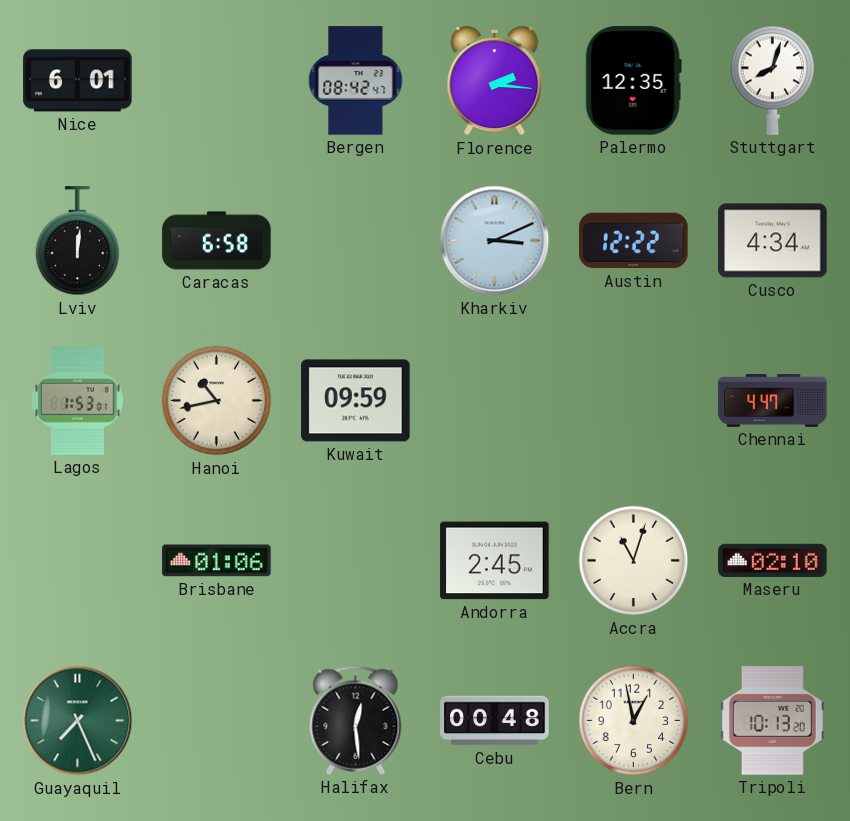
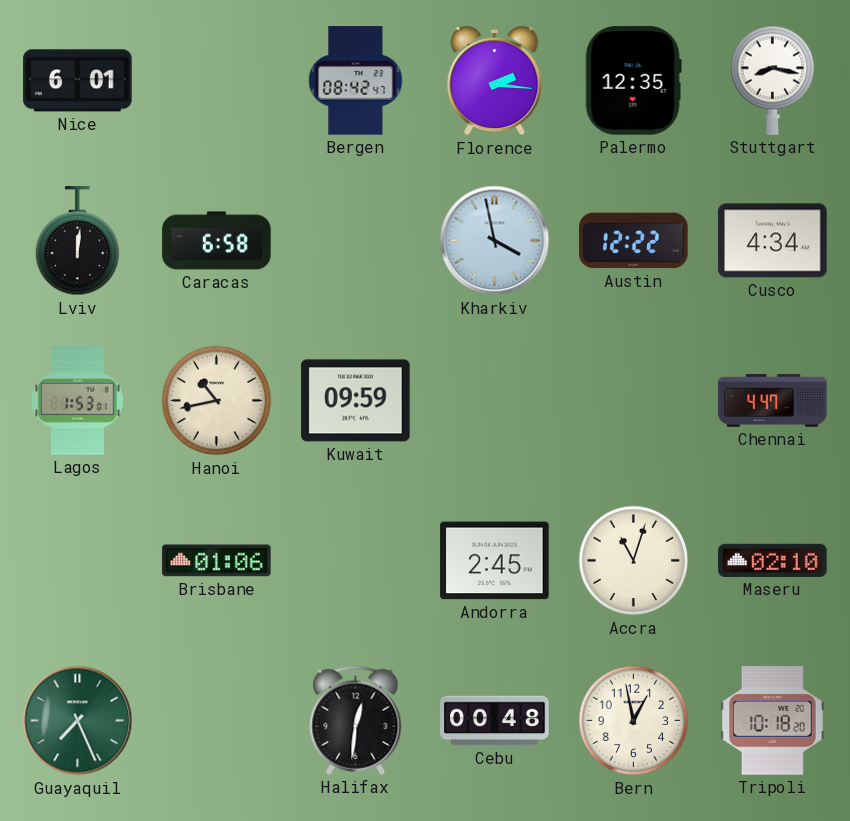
Stuttgart: 8:03 -> 8:17
Kharkiv: 3:11 -> 3:58
Halifax: 12:29 -> 12:31
Tripoli: 10:13 -> 10:18
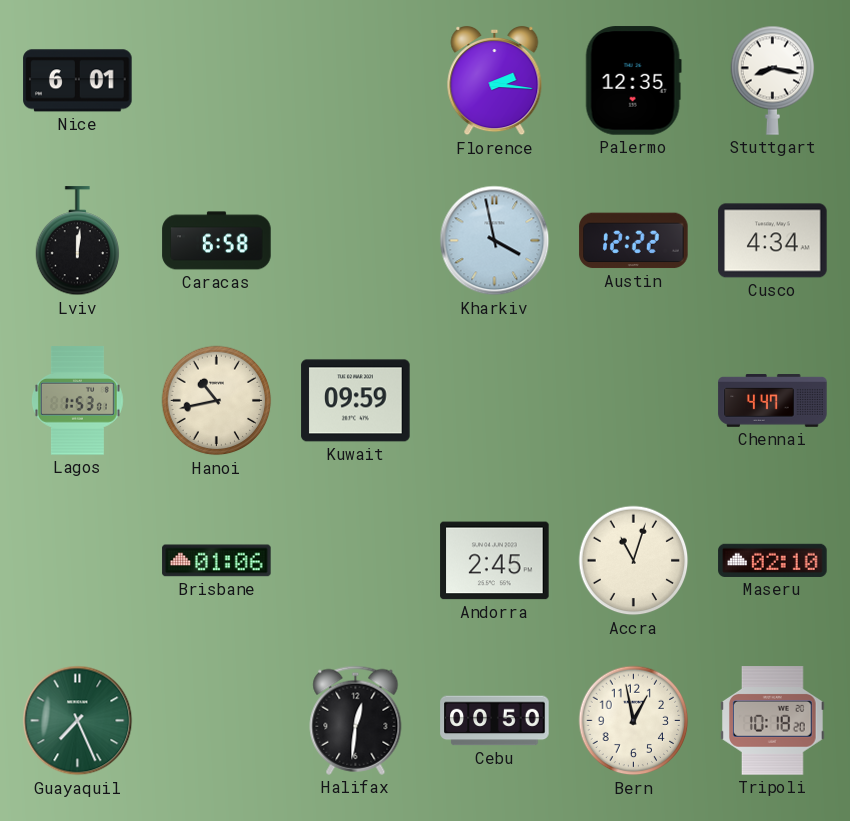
Bergen: 08:42 -> none
Cebu: 00:48 -> 00:50
